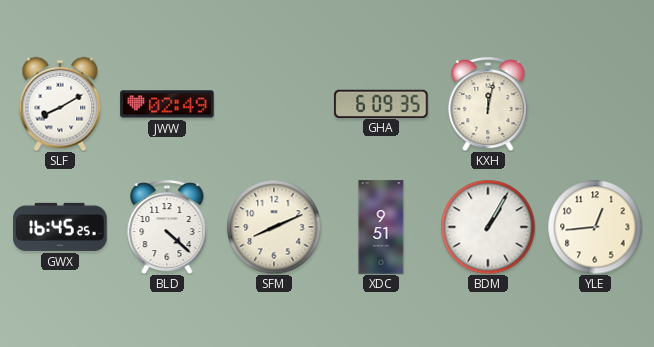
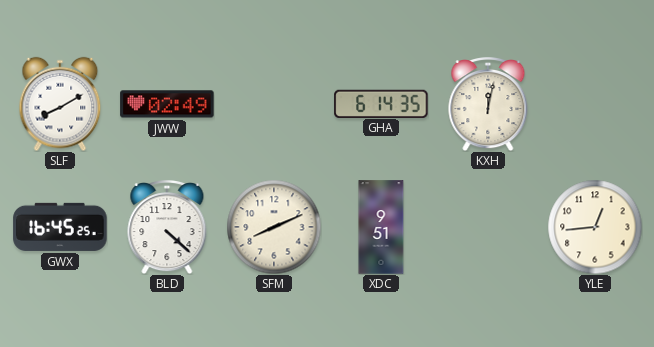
GHA: 6:09 -> 6:14
BDM: 1:05 -> none
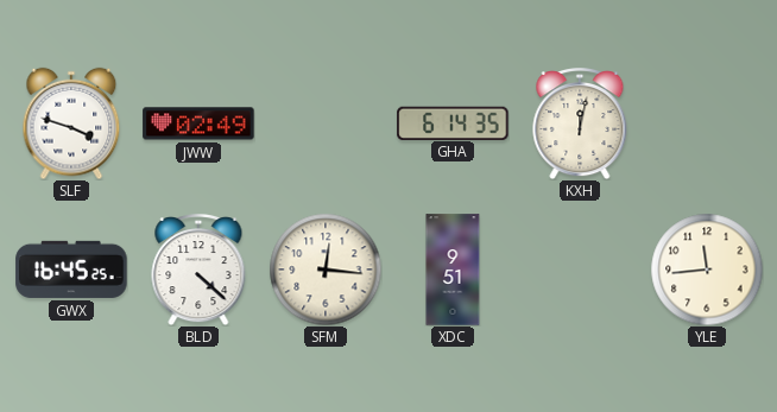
SLF: 8:10 -> 3:48
SFM: 8:11 -> 12:16
YLE: 12:44 -> 11:44
